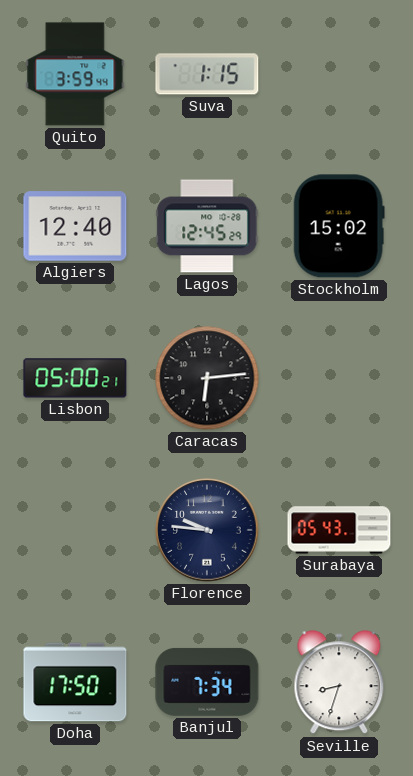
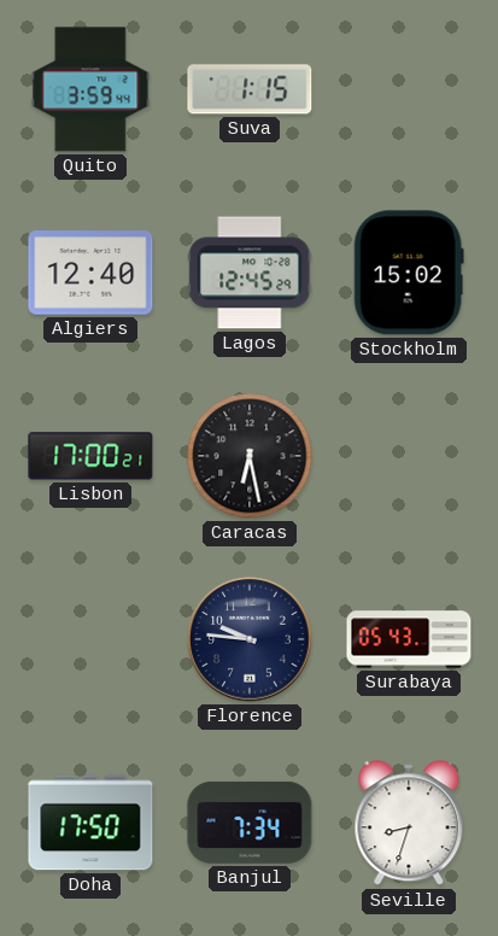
Lisbon: 05:00 -> 17:00
Caracas: 6:14 -> 6:28
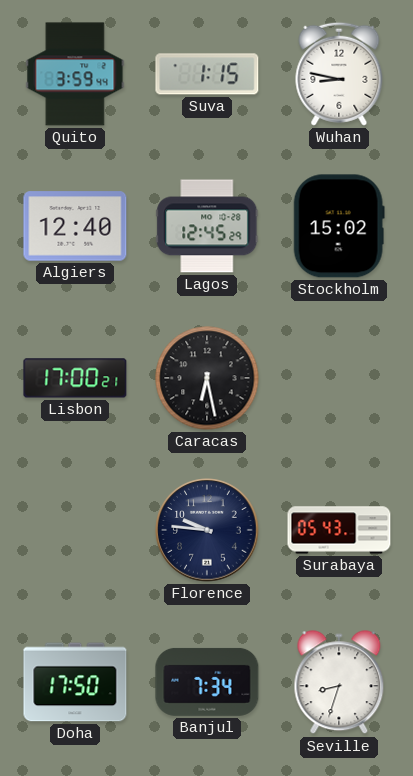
Wuhan: none -> 8:47
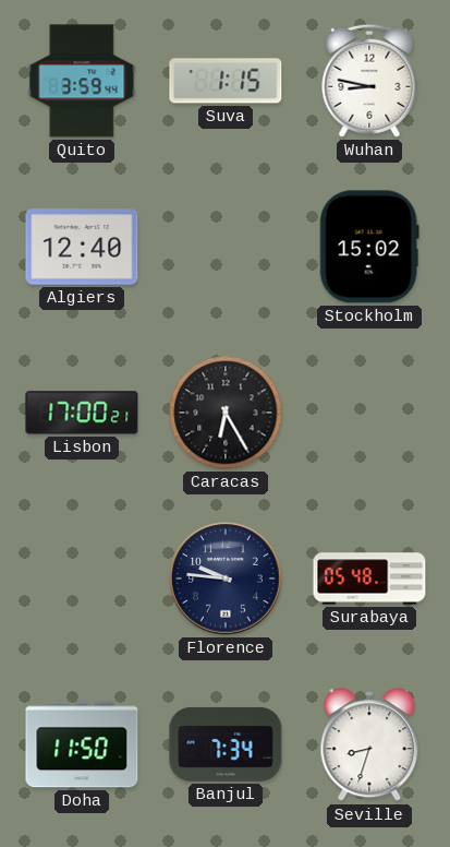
Lagos: 12:45 -> none
Caracas: 6:28 -> 6:25
Surabaya: 05:43 -> 05:48
Doha: 17:50 -> 11:50
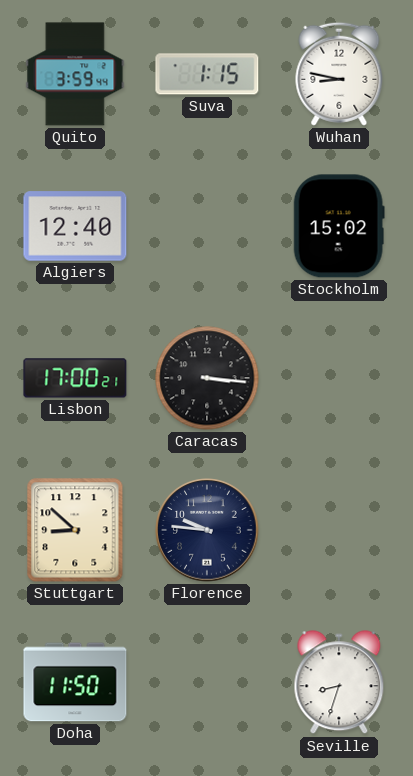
Caracas: 6:25 -> 3:16
Stuttgart: none -> 8:52
Surabaya: 05:48 -> none
Banjul: 7:34 -> none
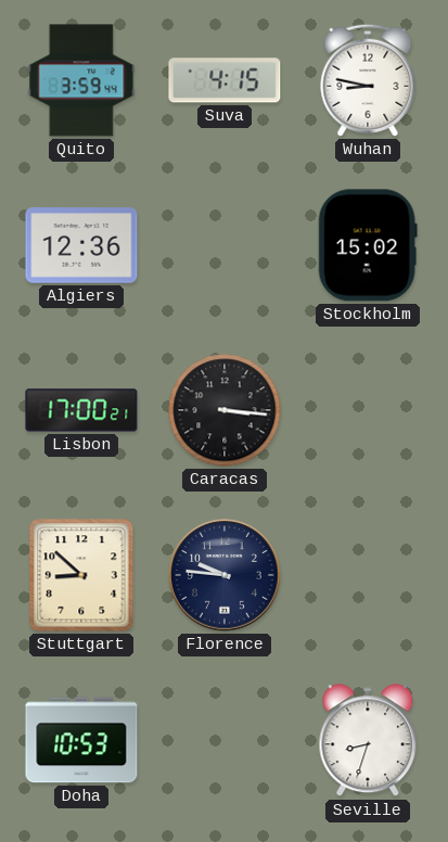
Suva: 1:15 -> 4:15
Algiers: 12:40 -> 12:36
Doha: 11:50 -> 10:53
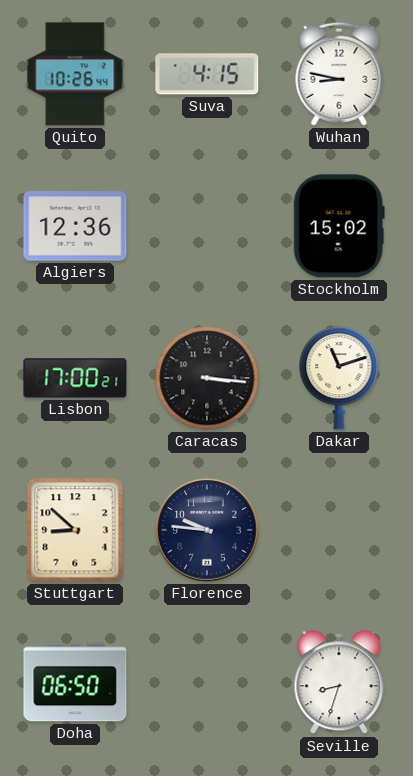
Quito: 3:59 -> 10:26
Dakar: none -> 11:12
Doha: 10:53 -> 06:50
